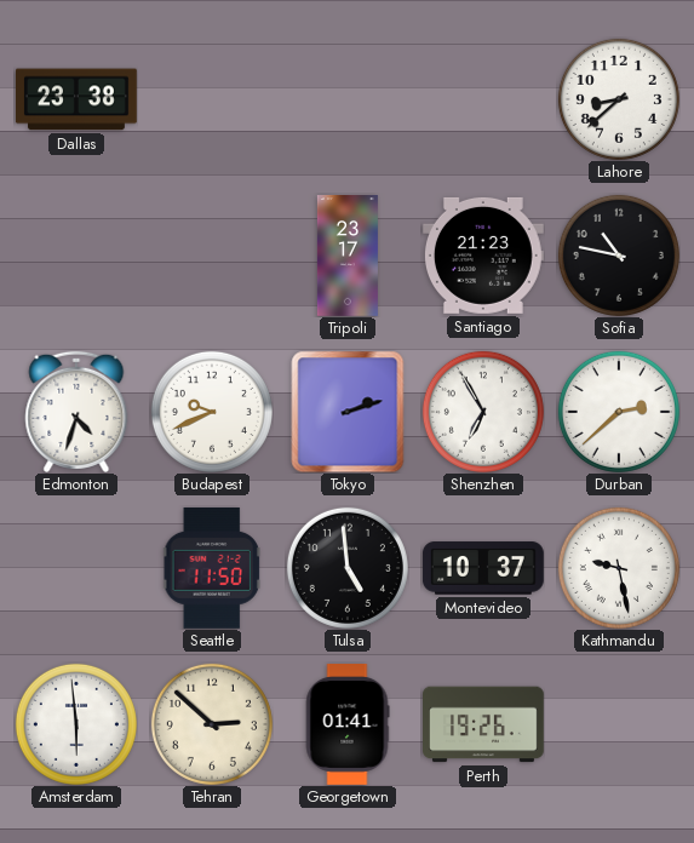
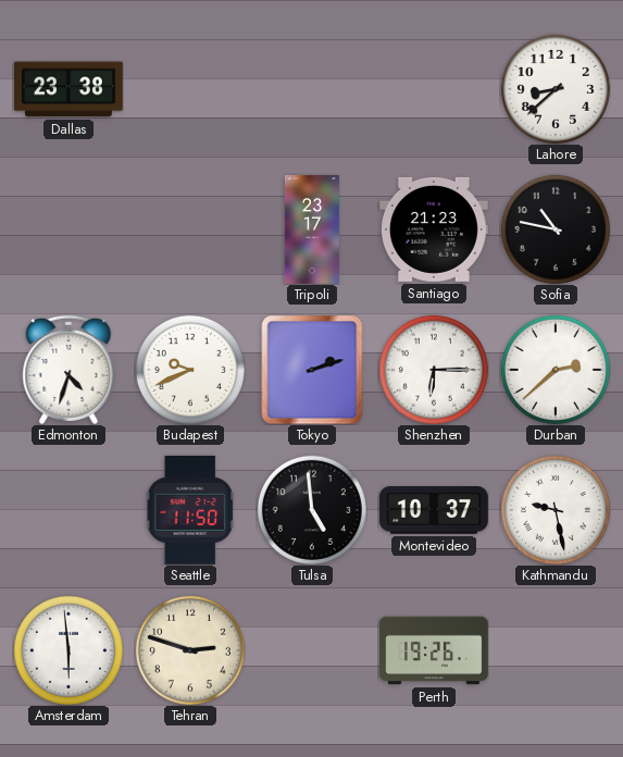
Shenzhen: 6:55 -> 6:15
Tehran: 2:52 -> 2:48
Georgetown: 01:41 -> none
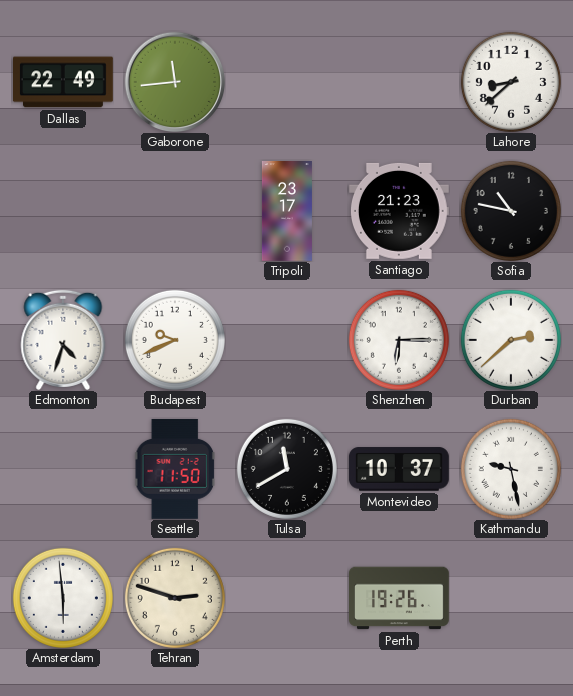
Dallas: 23:38 -> 22:49
Gaborone: none -> 11:44
Tokyo: 2:12 -> none
Tulsa: 4:59 -> 11:40
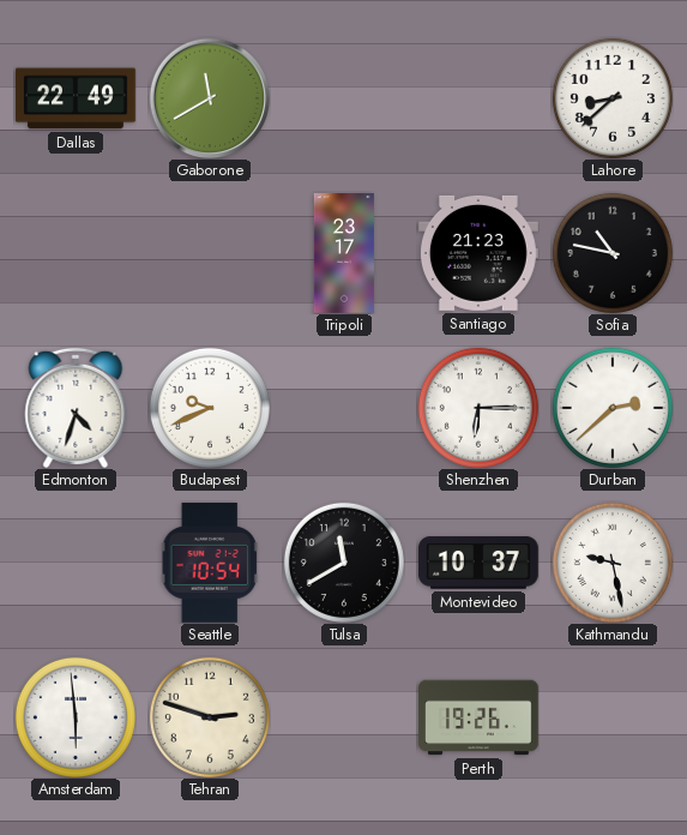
Gaborone: 11:44 -> 11:40
Seattle: 11:50 -> 10:54
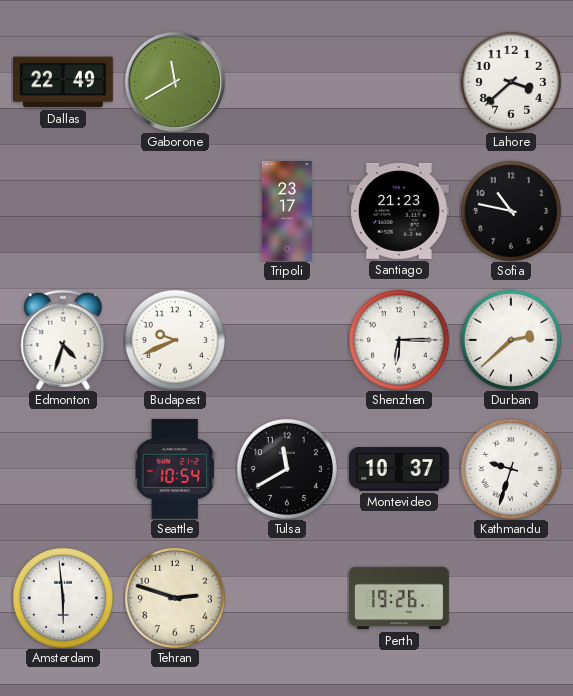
Lahore: 8:38 -> 3:38
Kathmandu: 9:28 -> 9:33
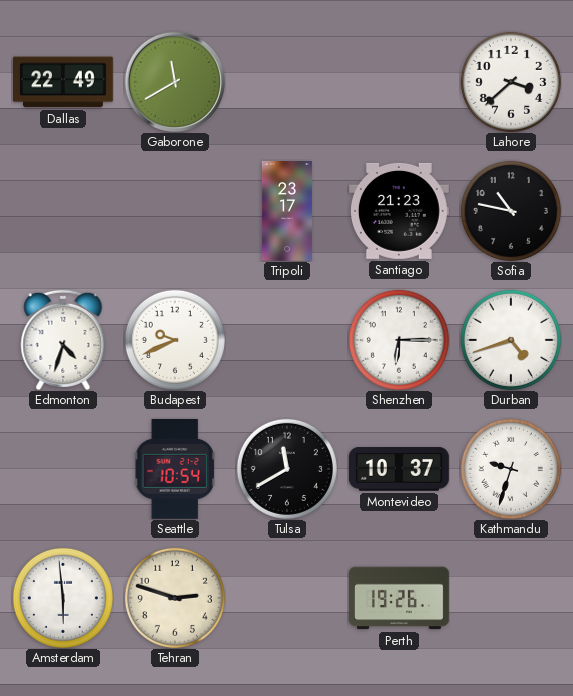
Durban: 2:38 -> 4:42
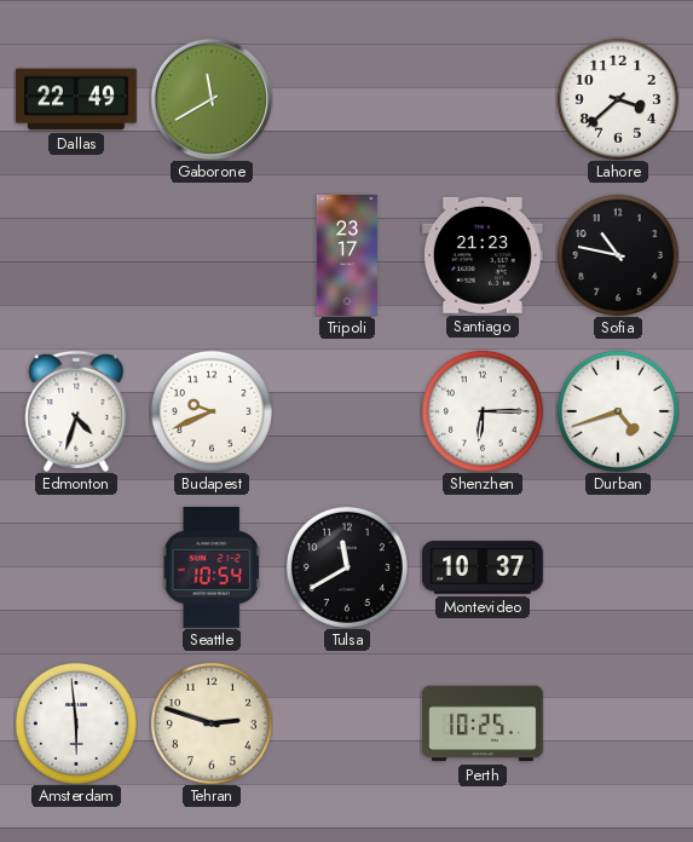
Kathmandu: 9:33 -> none
Perth: 19:26 -> 10:25
